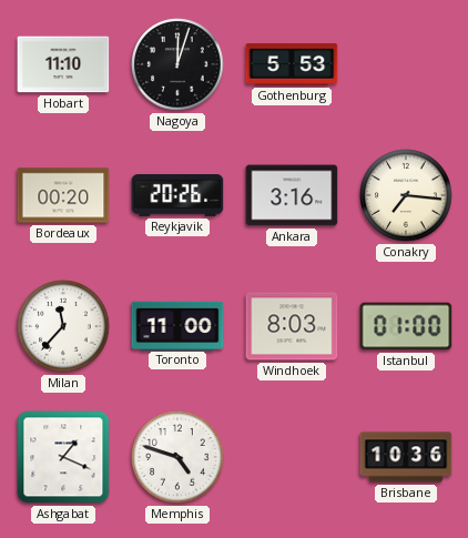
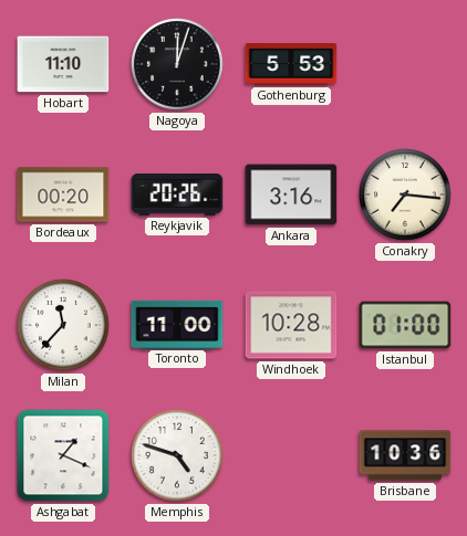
Windhoek: 8:03 -> 10:28
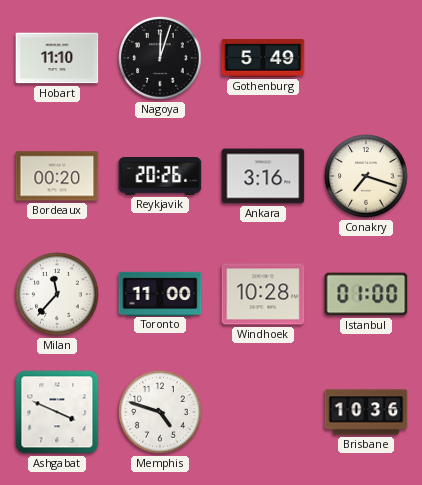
Gothenburg: 5:53 -> 5:49
Conakry: 7:16 -> 7:18
Ashgabat: 1:19 -> 3:49
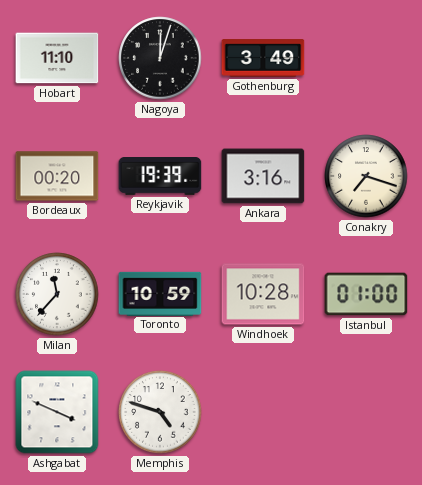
Gothenburg: 5:49 -> 3:49
Reykjavik: 20:26 -> 19:39
Toronto: 11:00 -> 10:59
Brisbane: 10:36 -> none
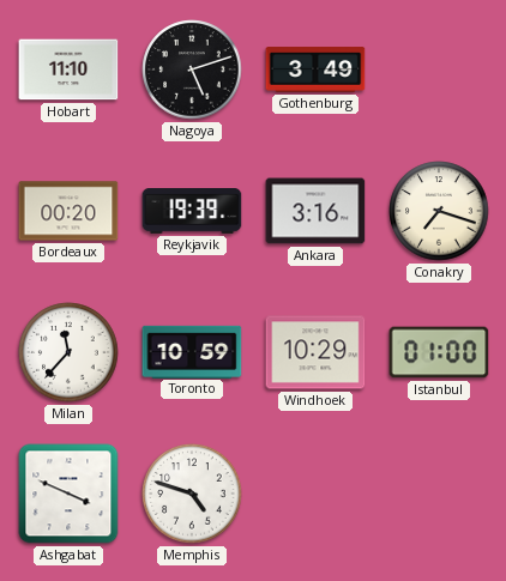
Nagoya: 12:03 -> 5:12
Windhoek: 10:28 -> 10:29
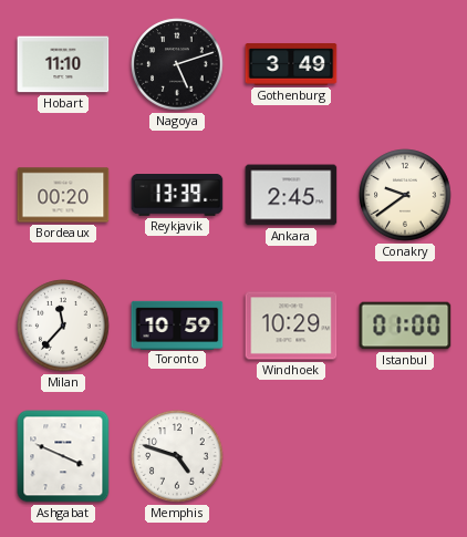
Reykjavik: 19:39 -> 13:39
Ankara: 3:16 -> 2:45
Conakry: 7:18 -> 9:39
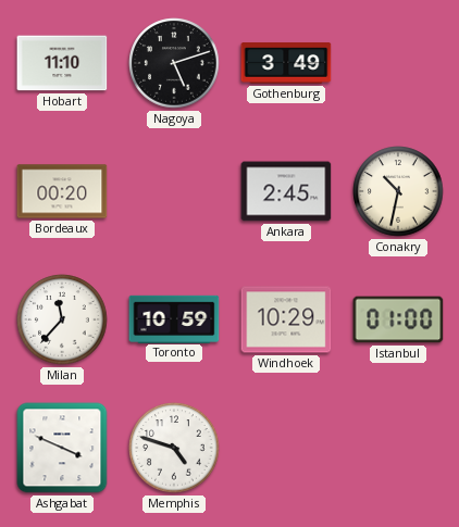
Reykjavik: 13:39 -> none
Conakry: 9:39 -> 10:32
